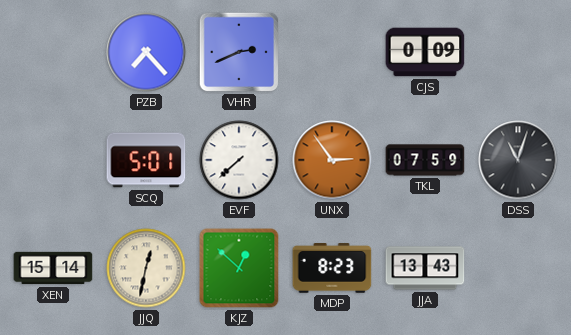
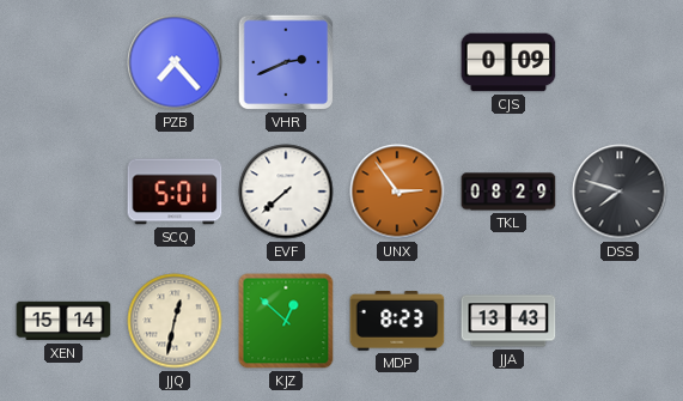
TKL: 07:59 -> 08:29
DSS: 11:03 -> 7:48
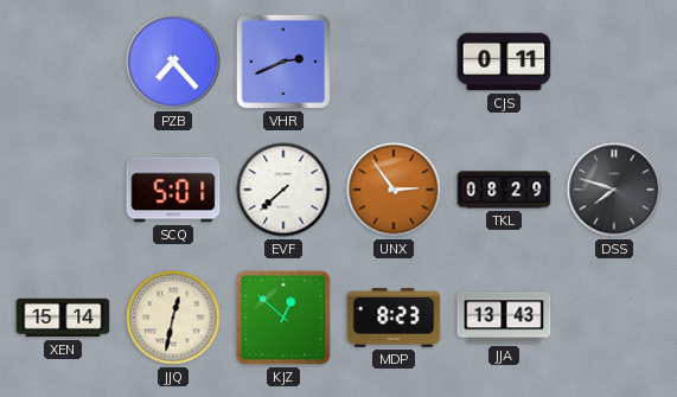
CJS: 0:09 -> 0:11
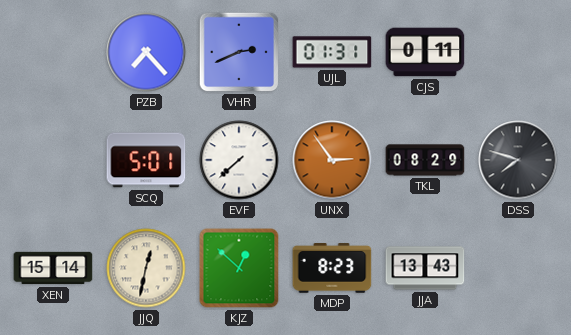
UJL: none -> 01:31
